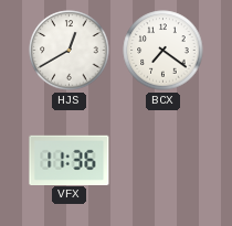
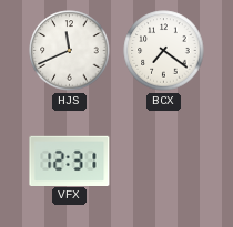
HJS: 12:40 -> 11:41
VFX: 11:36 -> 12:31
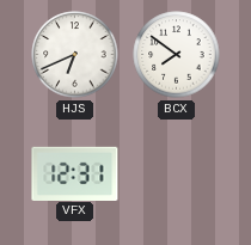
HJS: 11:41 -> 6:41
BCX: 7:21 -> 7:51
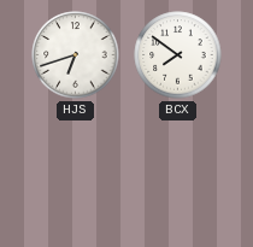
HJS: 6:41 -> 6:42
VFX: 12:31 -> none
